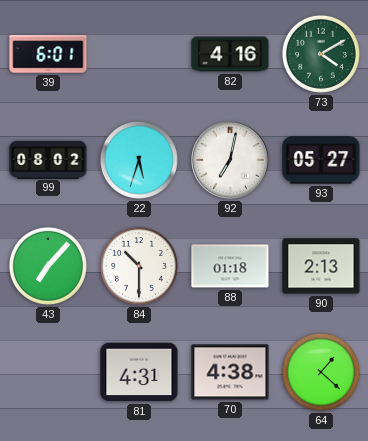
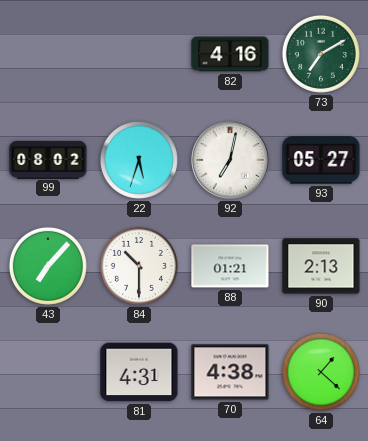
39: 6:01 -> none
73: 4:10 -> 7:10
88: 01:18 -> 01:21
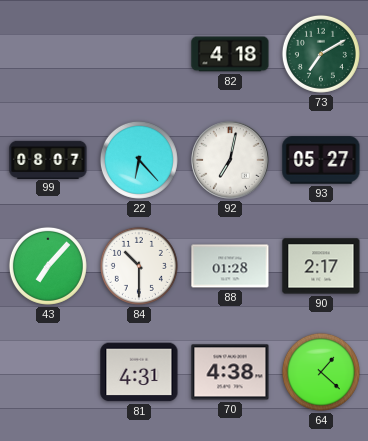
82: 4:16 -> 4:18
99: 08:02 -> 08:07
22: 5:33 -> 6:23
88: 01:21 -> 01:28
90: 2:13 -> 2:17
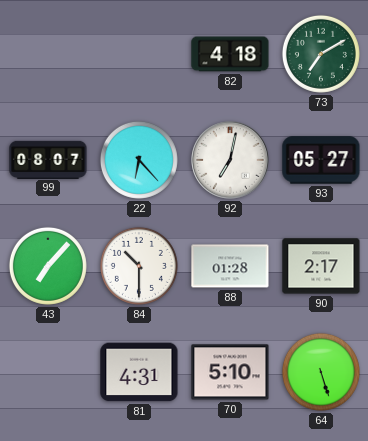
70: 4:38 -> 5:10
64: 1:22 -> 5:27
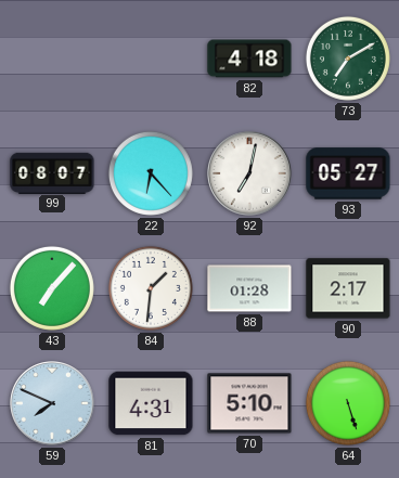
84: 10:30 -> 1:31
59: none -> 7:49
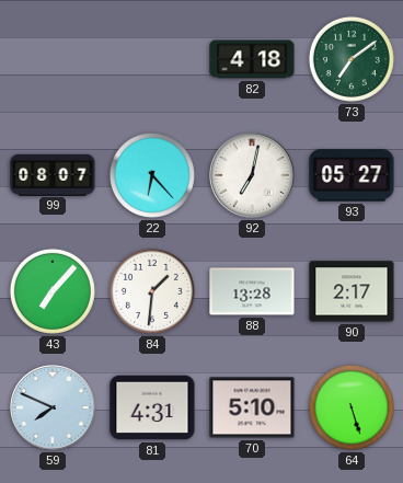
73: 7:10 -> 7:09
88: 01:28 -> 13:28
